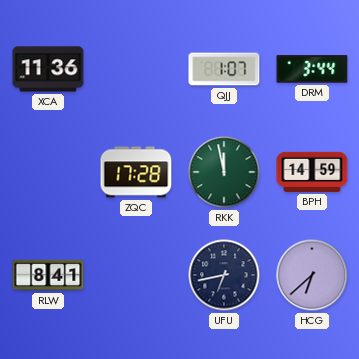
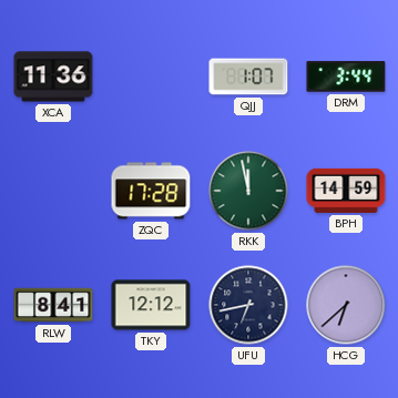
TKY: none -> 12:12
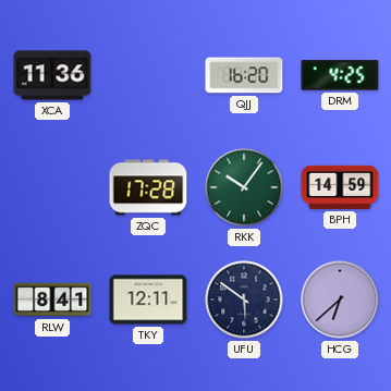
QJJ: 1:07 -> 16:20
DRM: 3:44 -> 4:25
RKK: 11:58 -> 10:06
TKY: 12:12 -> 12:11
UFU: 6:43 -> 5:51
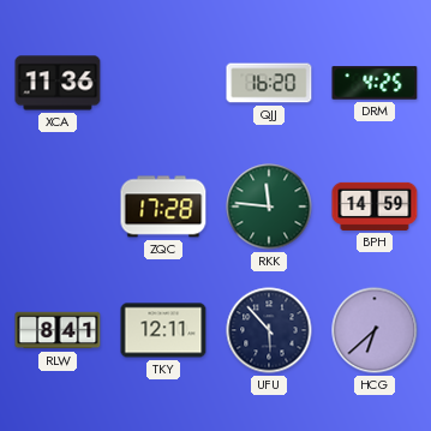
RKK: 10:06 -> 11:46
UFU: 5:51 -> 5:53
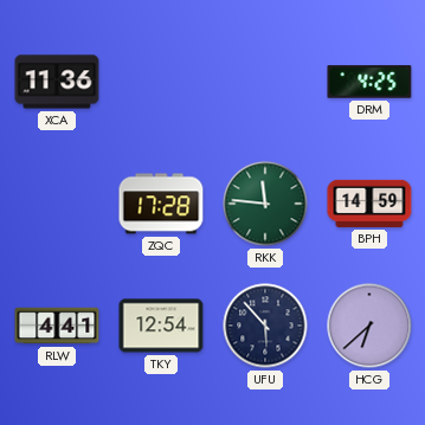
QJJ: 16:20 -> none
RLW: 8:41 -> 4:41
TKY: 12:11 -> 12:54
